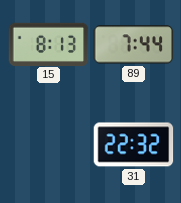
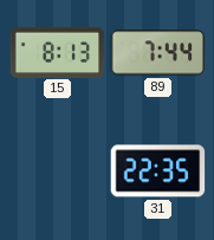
31: 22:32 -> 22:35
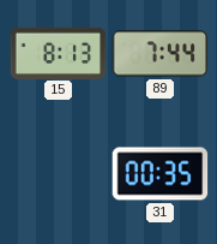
31: 22:35 -> 00:35
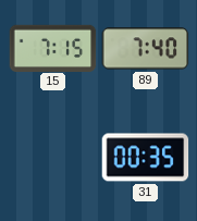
15: 8:13 -> 7:15
89: 7:44 -> 7:40
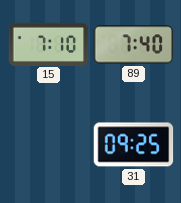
15: 7:15 -> 7:10
31: 00:35 -> 09:25
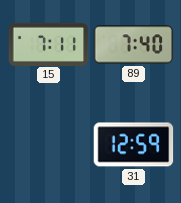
15: 7:10 -> 7:11
31: 09:25 -> 12:59
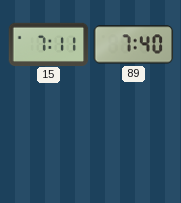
31: 12:59 -> none
